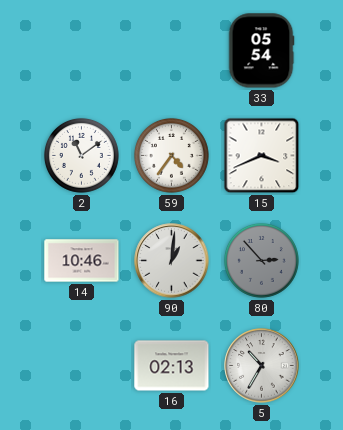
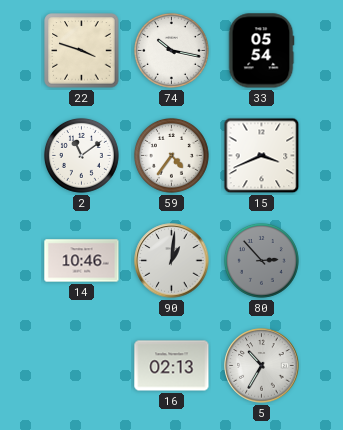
22: none -> 3:48
74: none -> 10:17
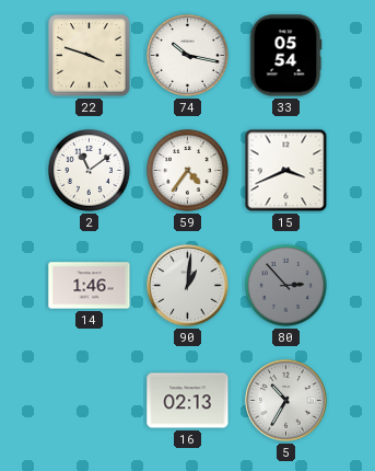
14: 10:46 -> 1:46
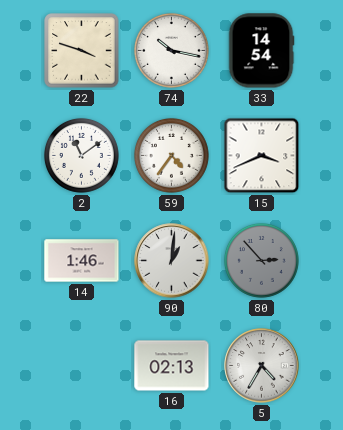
33: 05:54 -> 14:54
5: 10:35 -> 4:35
